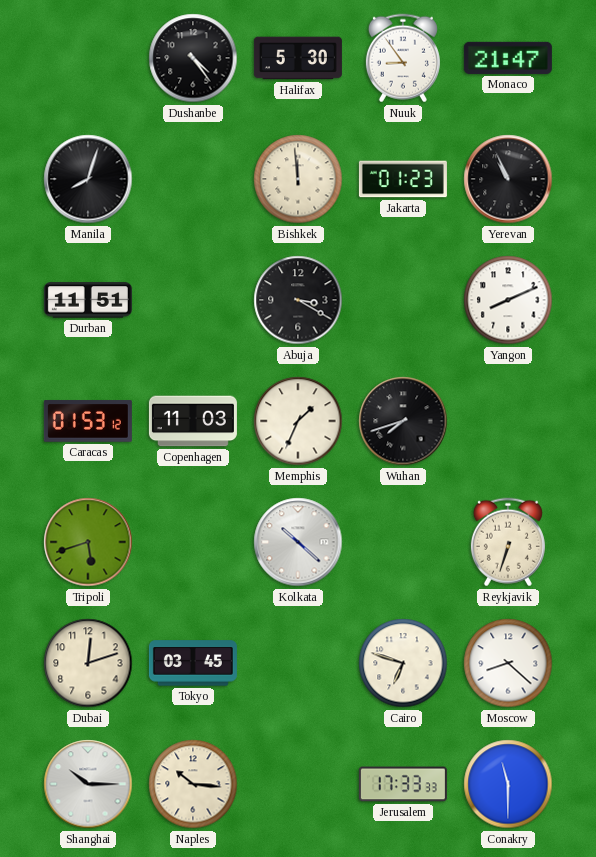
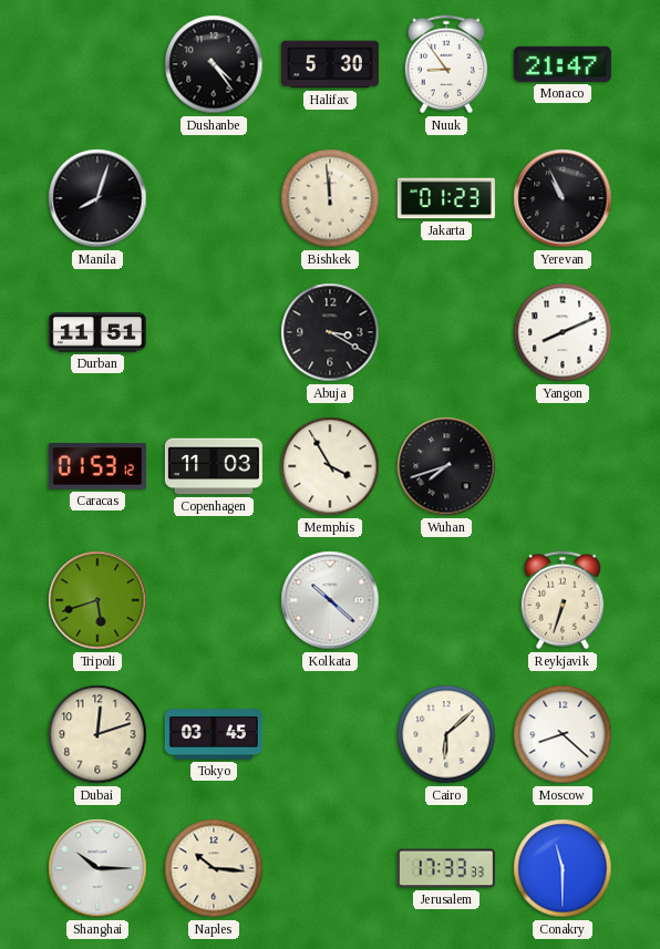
Memphis: 1:34 -> 3:55
Cairo: 6:48 -> 6:08
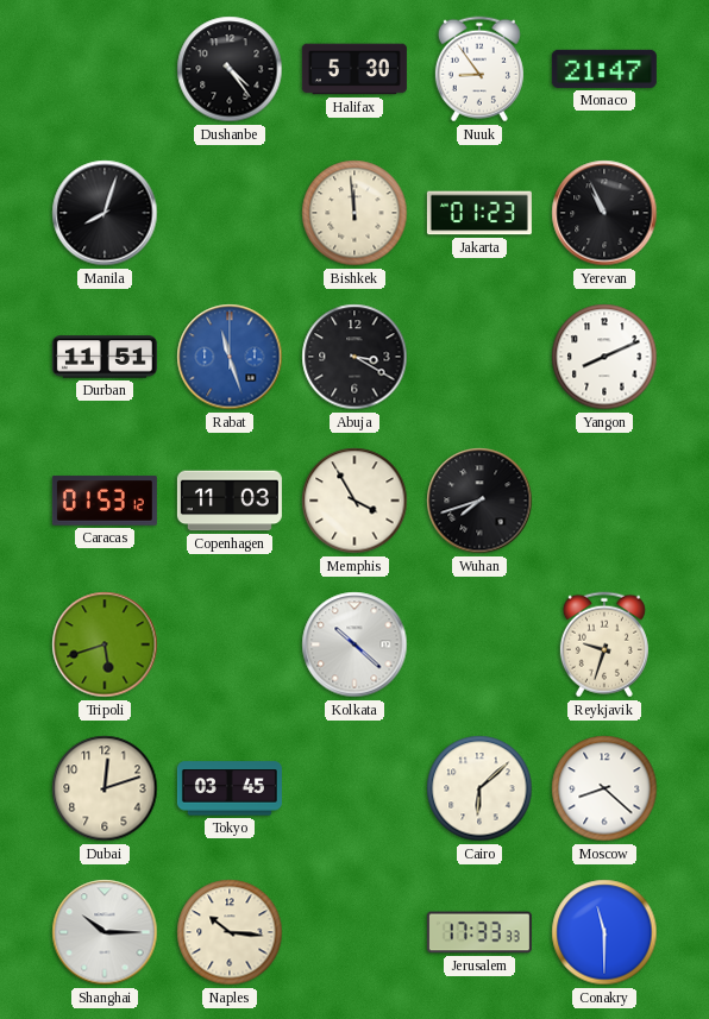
Rabat: none -> 11:27
Reykjavik: 6:33 -> 9:33
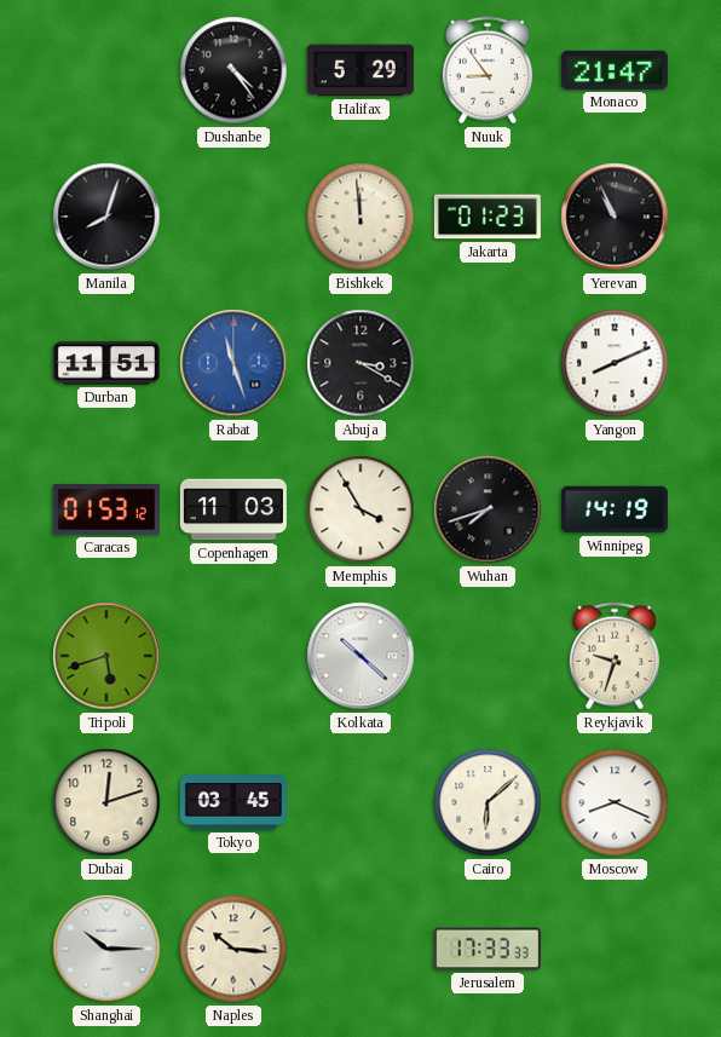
Halifax: 5:30 -> 5:29
Winnipeg: none -> 14:19
Moscow: 8:22 -> 8:19
Conakry: 11:30 -> none
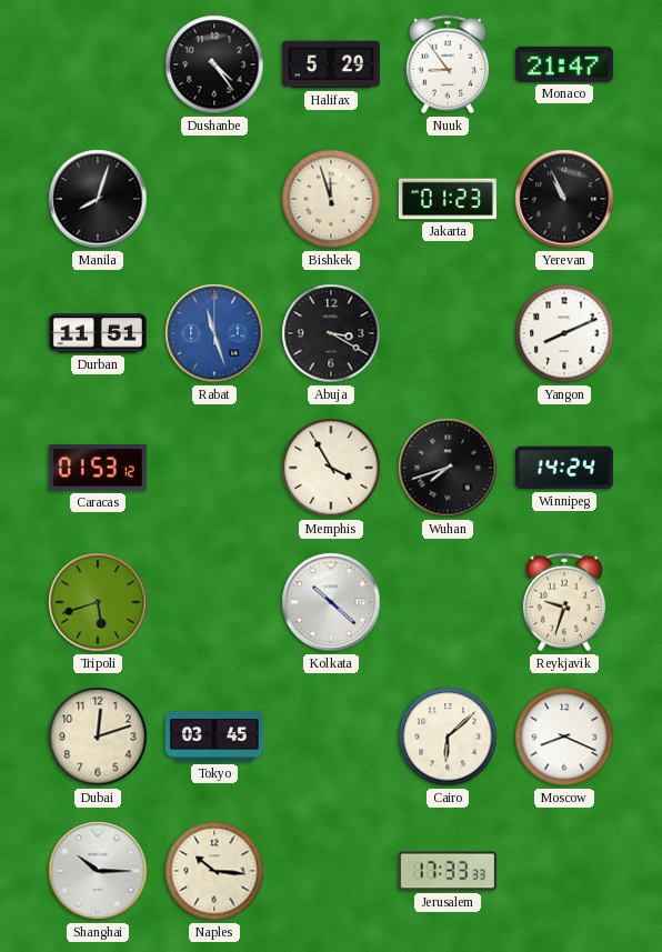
Bishkek: 11:59 -> 11:57
Copenhagen: 11:03 -> none
Winnipeg: 14:19 -> 14:24
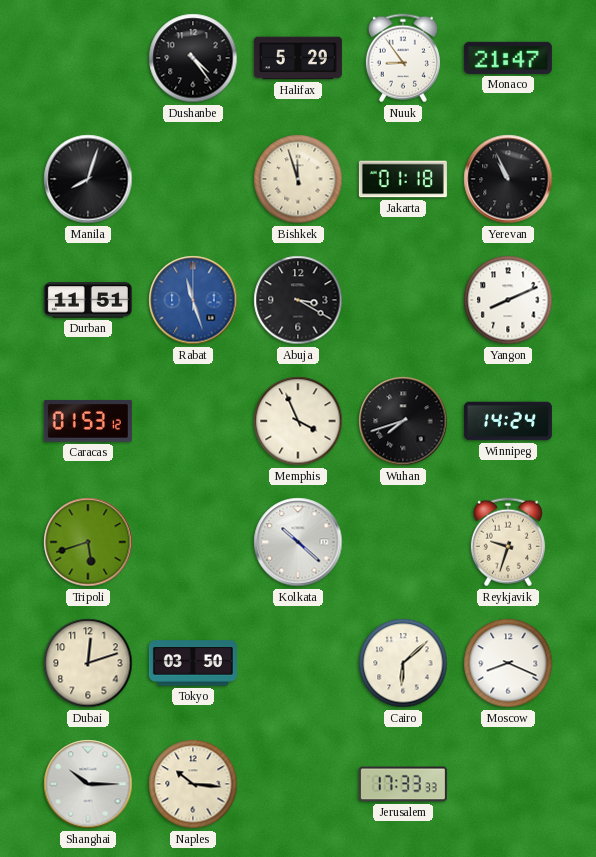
Jakarta: 01:23 -> 01:18
Memphis: 3:55 -> 3:56
Tokyo: 03:45 -> 03:50
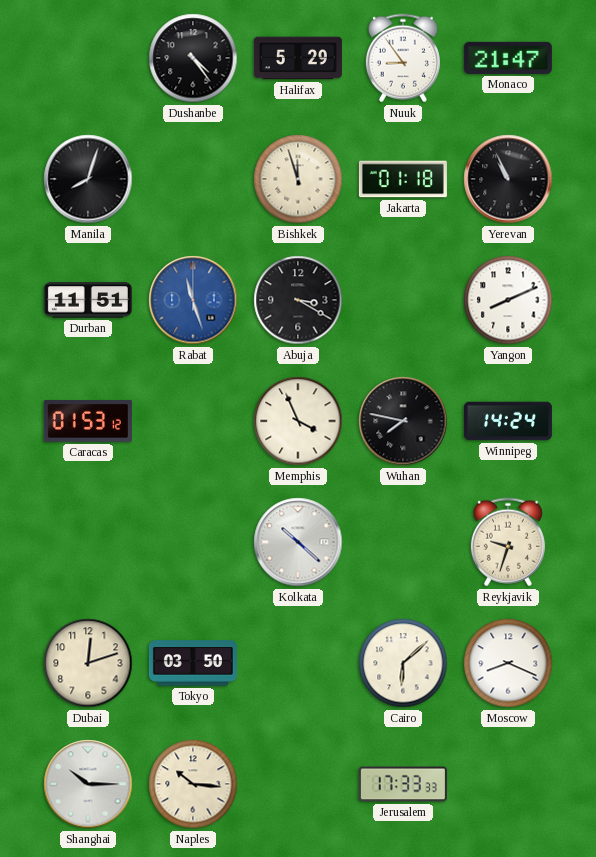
Wuhan: 7:42 -> 7:47
Tripoli: 5:42 -> none
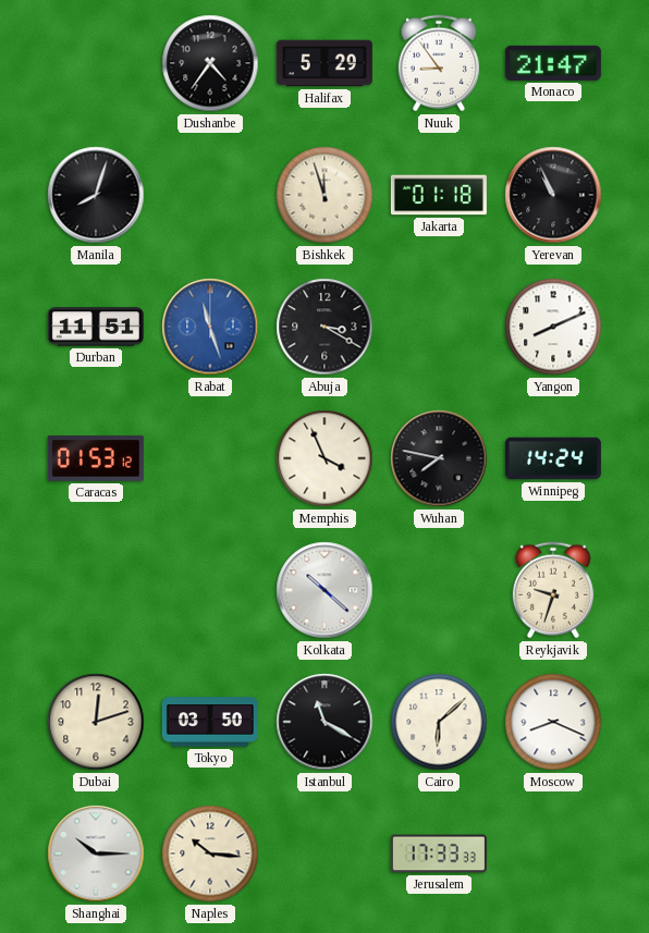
Dushanbe: 4:24 -> 4:36
Istanbul: none -> 11:20
